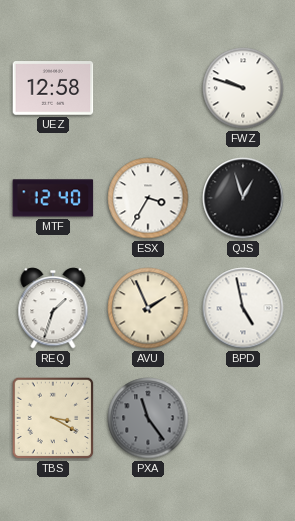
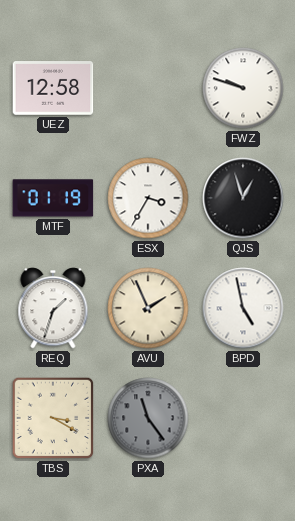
MTF: 12:40 -> 01:19
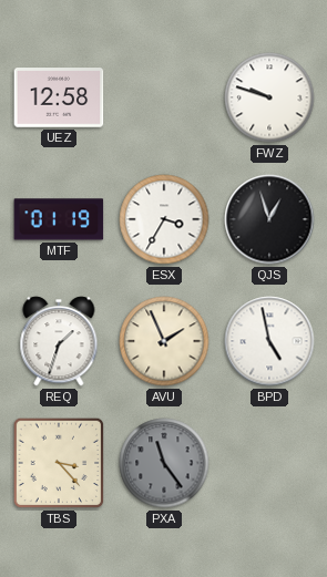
TBS: 3:20 -> 3:23
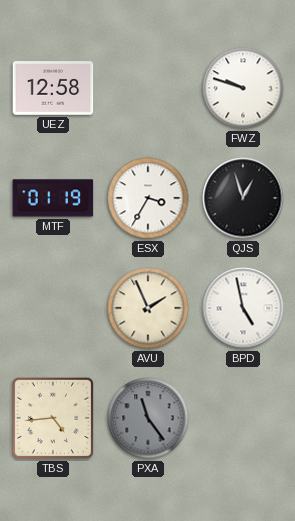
REQ: 1:33 -> none
TBS: 3:23 -> 4:44
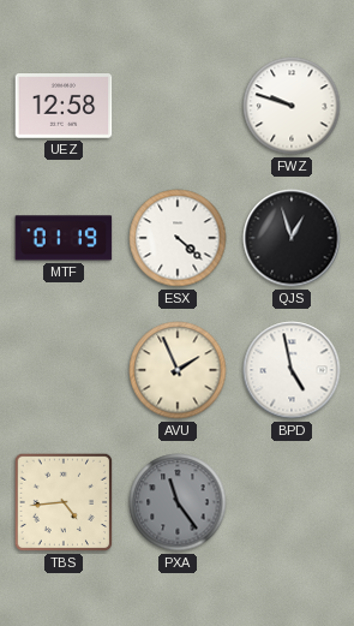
ESX: 3:35 -> 4:22
